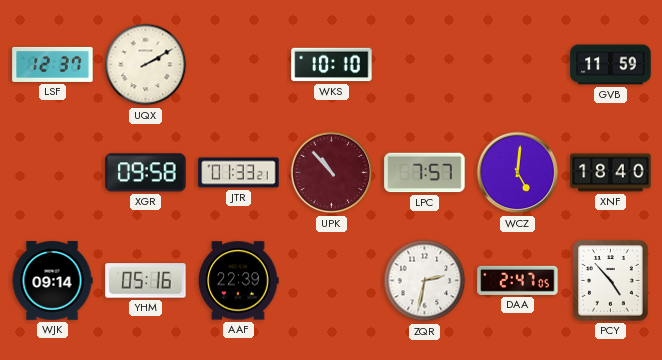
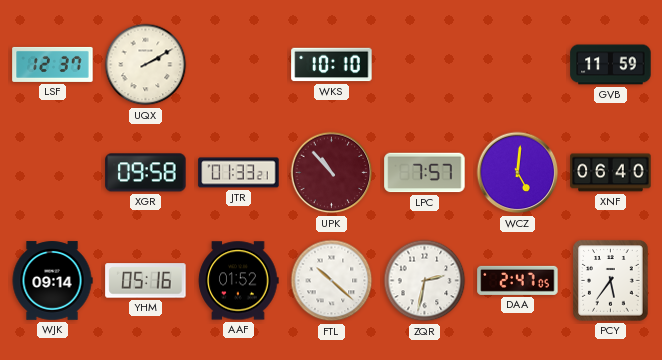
XNF: 18:40 -> 06:40
AAF: 22:39 -> 01:52
FTL: none -> 10:22
PCY: 4:53 -> 5:36
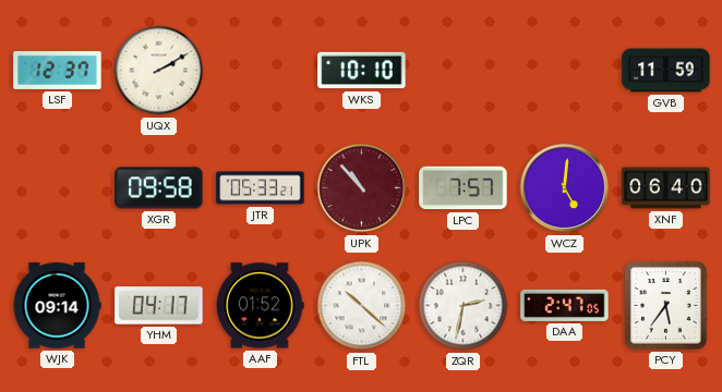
JTR: 01:33 -> 05:33
YHM: 05:16 -> 04:17
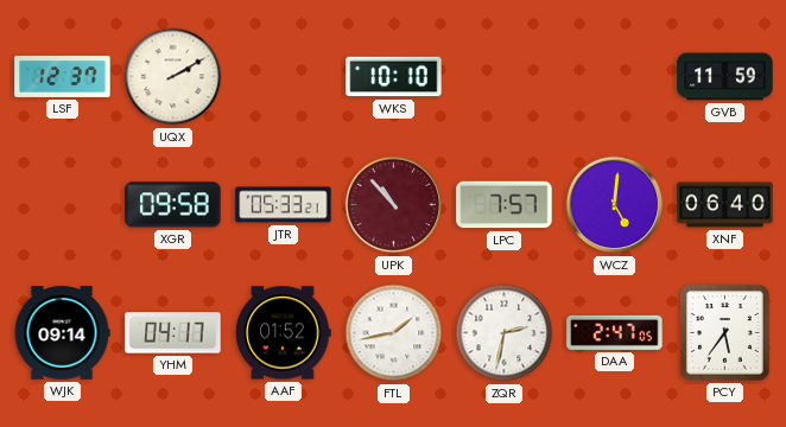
FTL: 10:22 -> 1:43
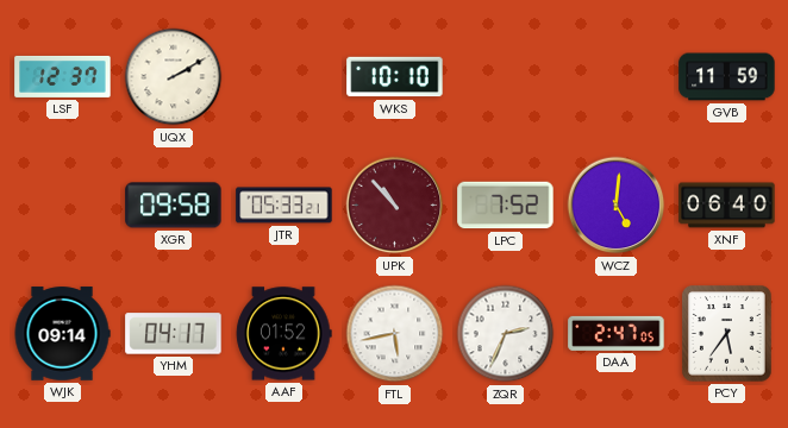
LPC: 7:57 -> 7:52
FTL: 1:43 -> 5:43
ZQR: 2:32 -> 2:34
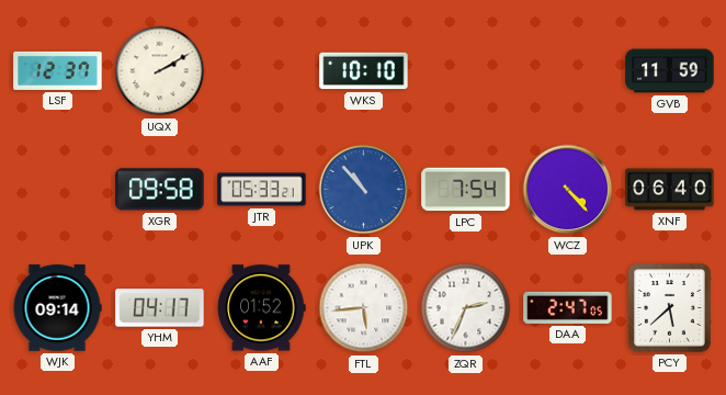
UPK dial: burgundy -> blue
LPC: 7:52 -> 7:54
WCZ: 5:01 -> 4:23
FTL: 5:43 -> 5:44
PCY: 5:36 -> 5:38
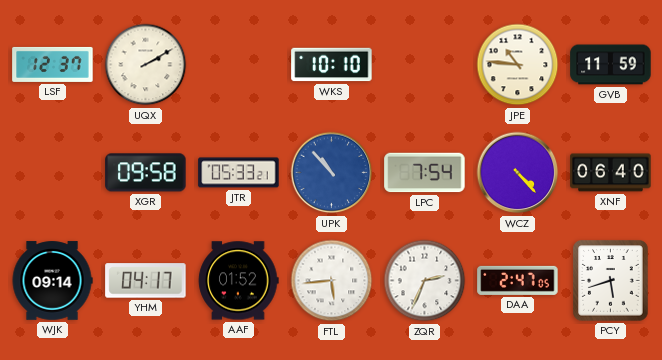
JPE: none -> 10:46
PCY: 5:38 -> 5:42
